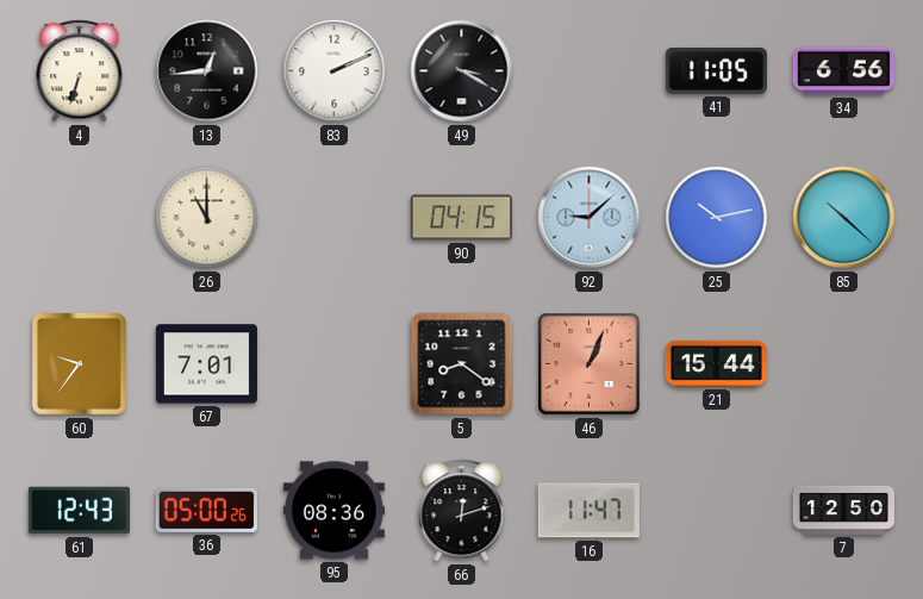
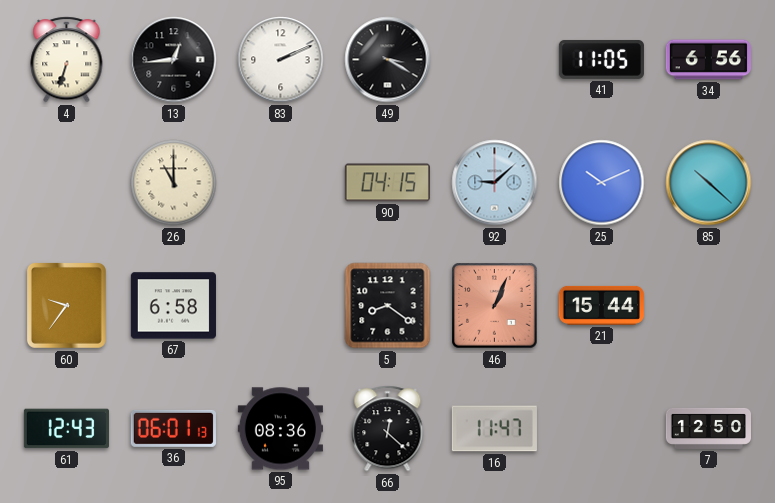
25: 10:13 -> 10:11
67: 7:01 -> 6:58
36: 05:00 -> 06:01
66: 12:12 -> 12:22
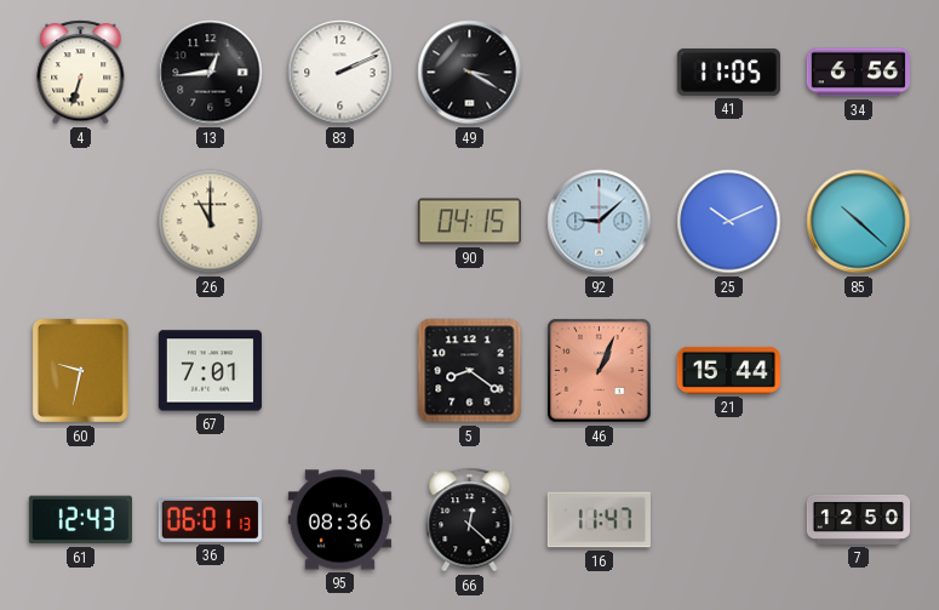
60: 9:36 -> 9:32
67: 6:58 -> 7:01
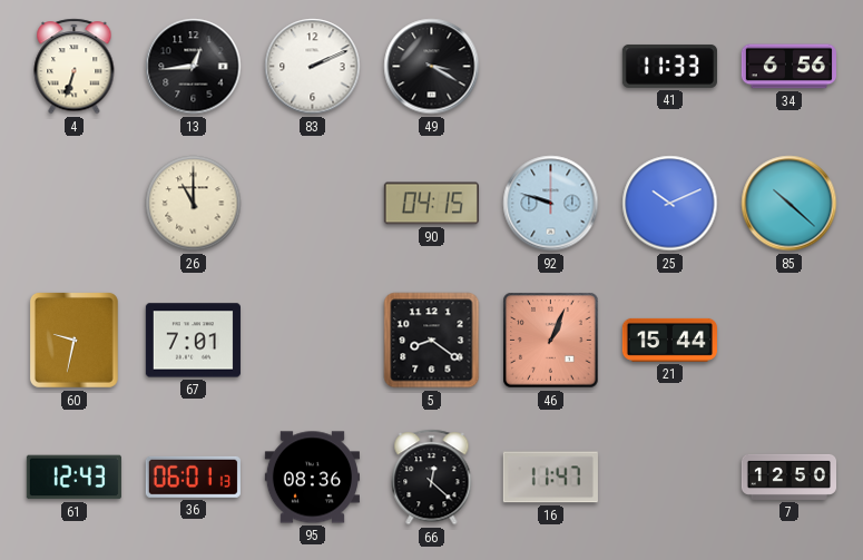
41: 11:05 -> 11:33
92: 9:08 -> 9:48
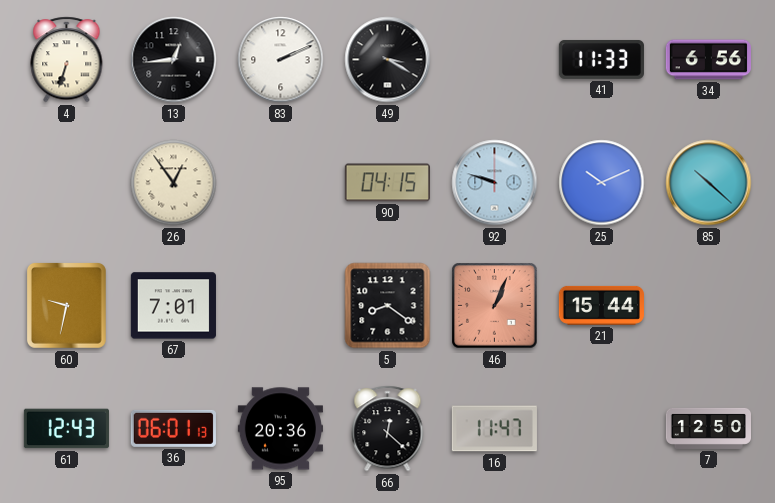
26: 11:00 -> 12:54
95: 08:36 -> 20:36
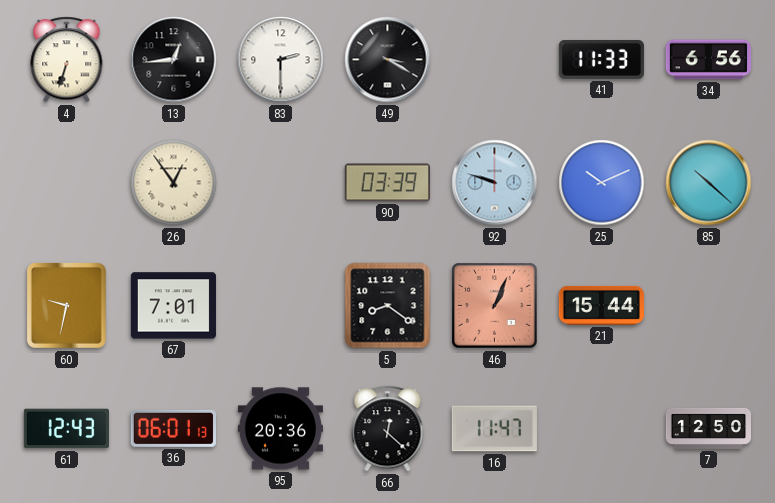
83: 2:11 -> 2:30
90: 04:15 -> 03:39
